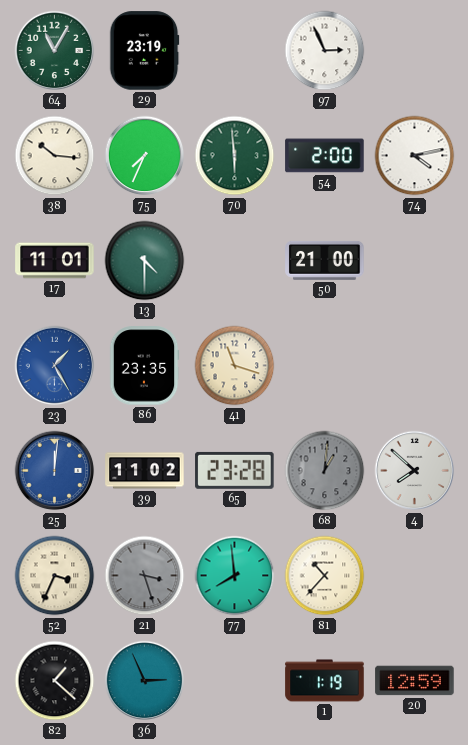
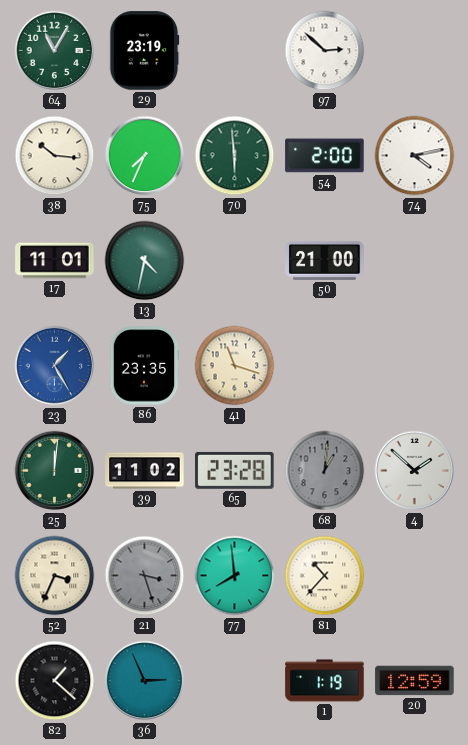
97: 2:56 -> 2:52
13: 4:30 -> 4:32
25 dial: blue -> green
4: 7:52 -> 1:52
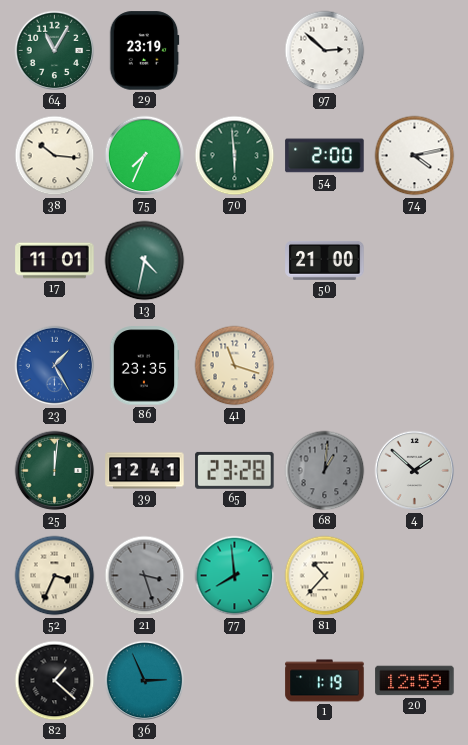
39: 11:02 -> 12:41
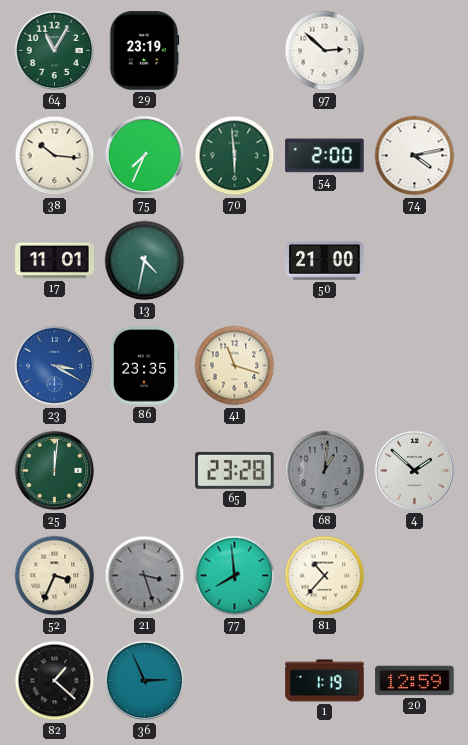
23: 1:25 -> 3:20
39: 12:41 -> none
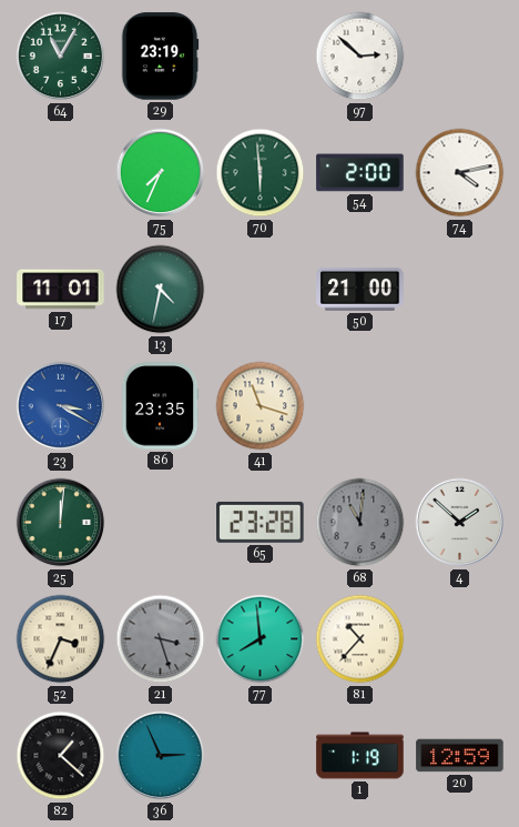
38: 10:16 -> none
68: 1:01 -> 11:01
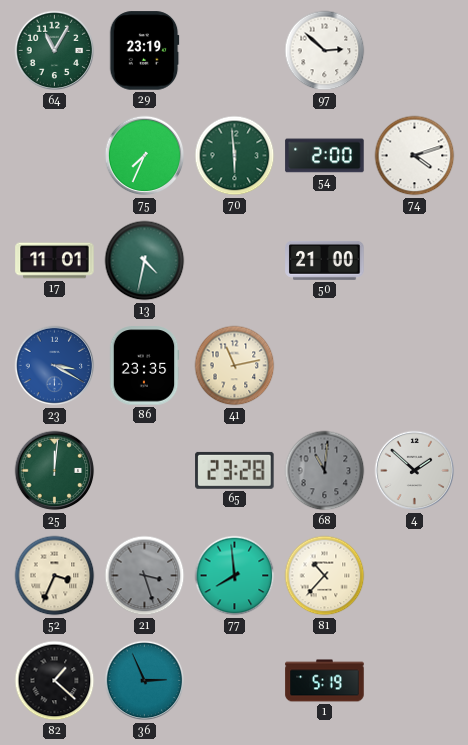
74: 4:13 -> 4:12
41: 11:18 -> 11:13
1: 1:19 -> 5:19
20: 12:59 -> none
